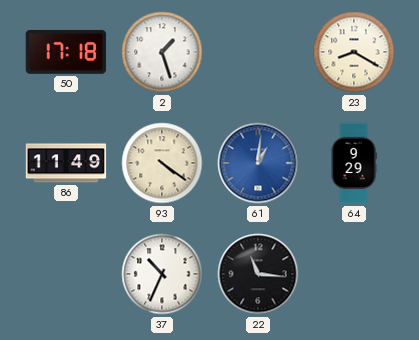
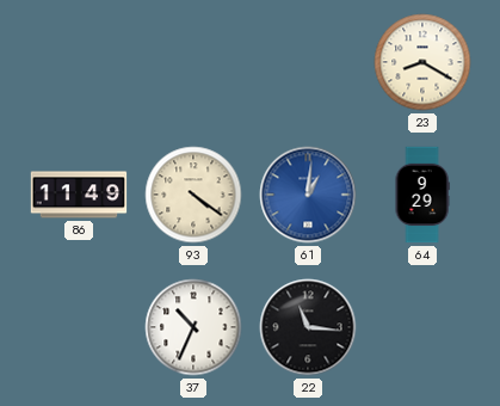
50: 17:18 -> none
2: 1:27 -> none
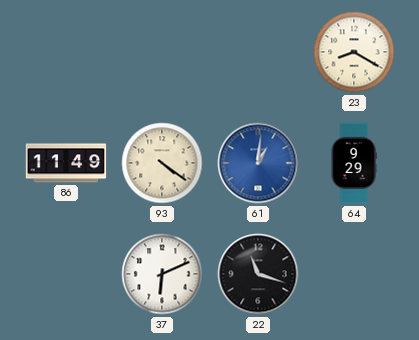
37: 10:34 -> 6:11
22: 11:16 -> 11:18
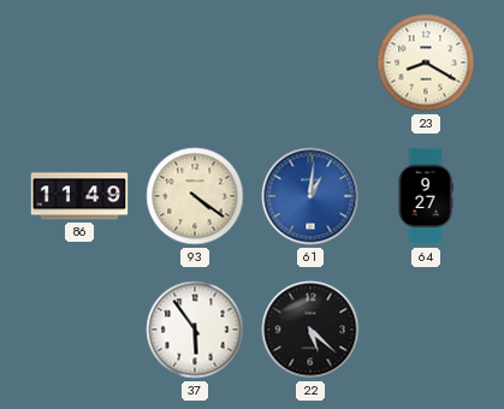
64: 9:29 -> 9:27
37: 6:11 -> 5:54
22: 11:18 -> 5:22
